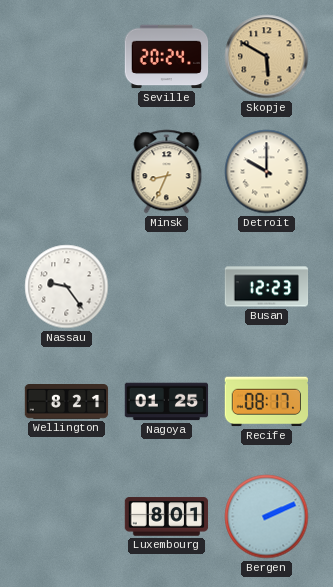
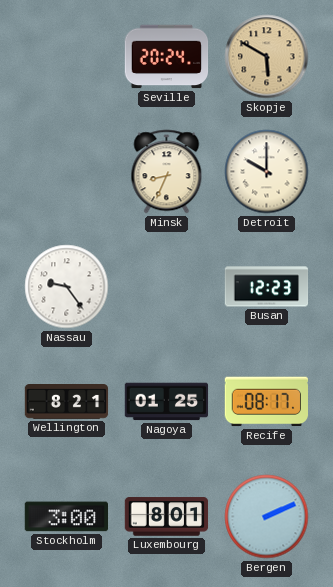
Stockholm: none -> 3:00
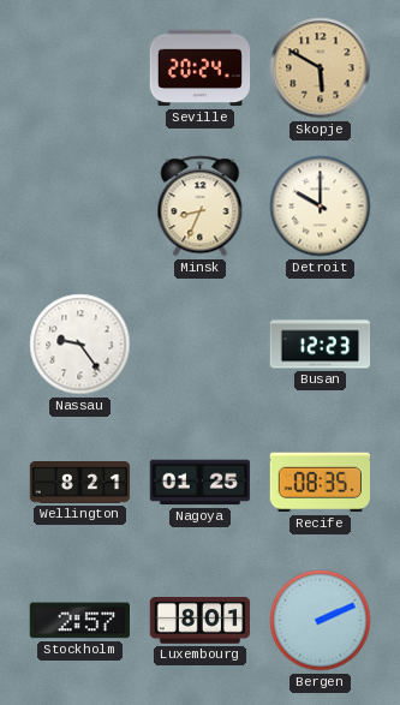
Recife: 08:17 -> 08:35
Stockholm: 3:00 -> 2:57
